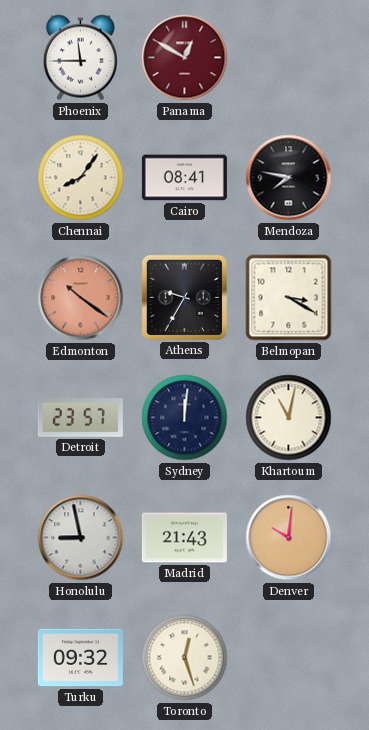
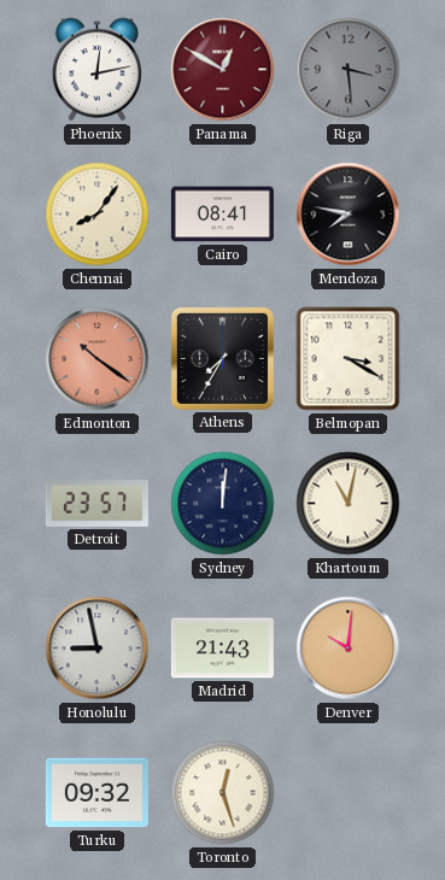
Phoenix: 11:45 -> 12:13
Riga: none -> 3:29
Athens: 9:35 -> 7:35
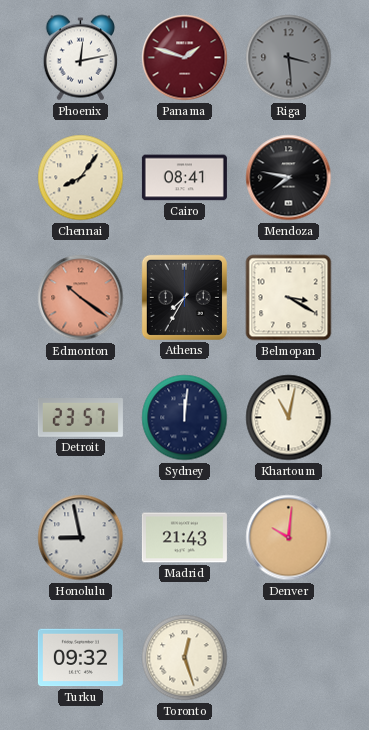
Panama: 12:50 -> 1:48
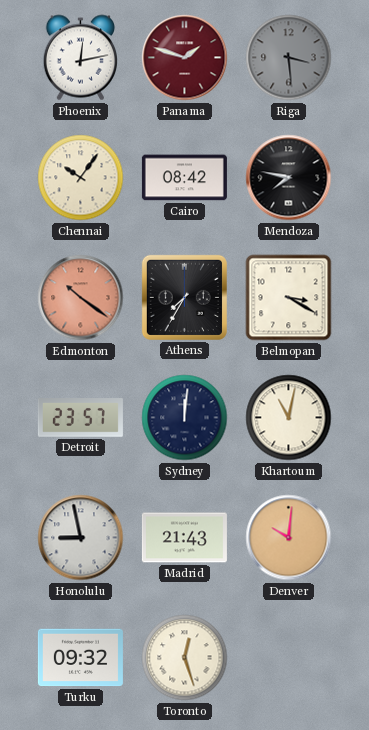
Chennai: 8:06 -> 10:06
Cairo: 08:41 -> 08:42
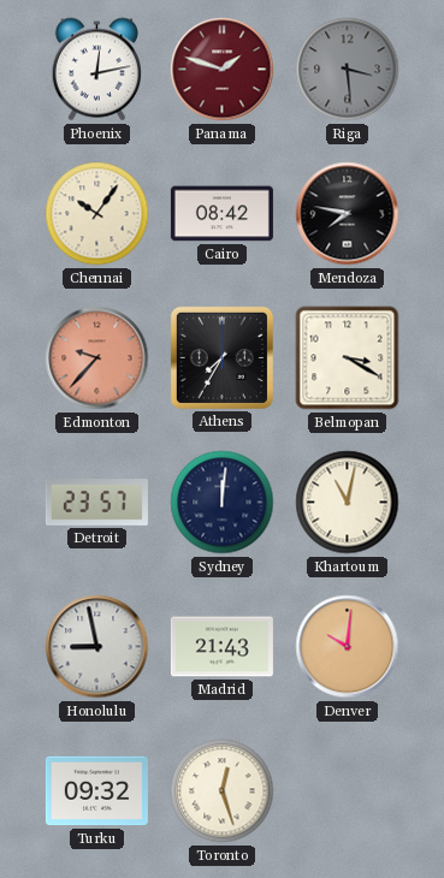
Edmonton: 10:21 -> 9:37
